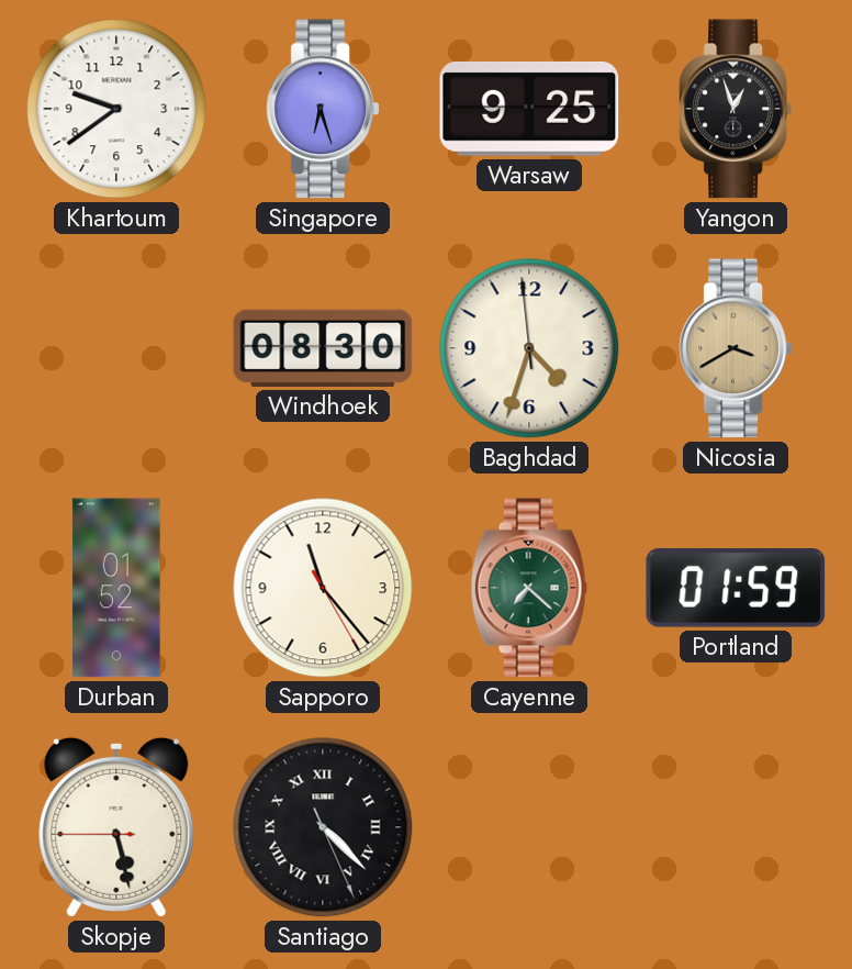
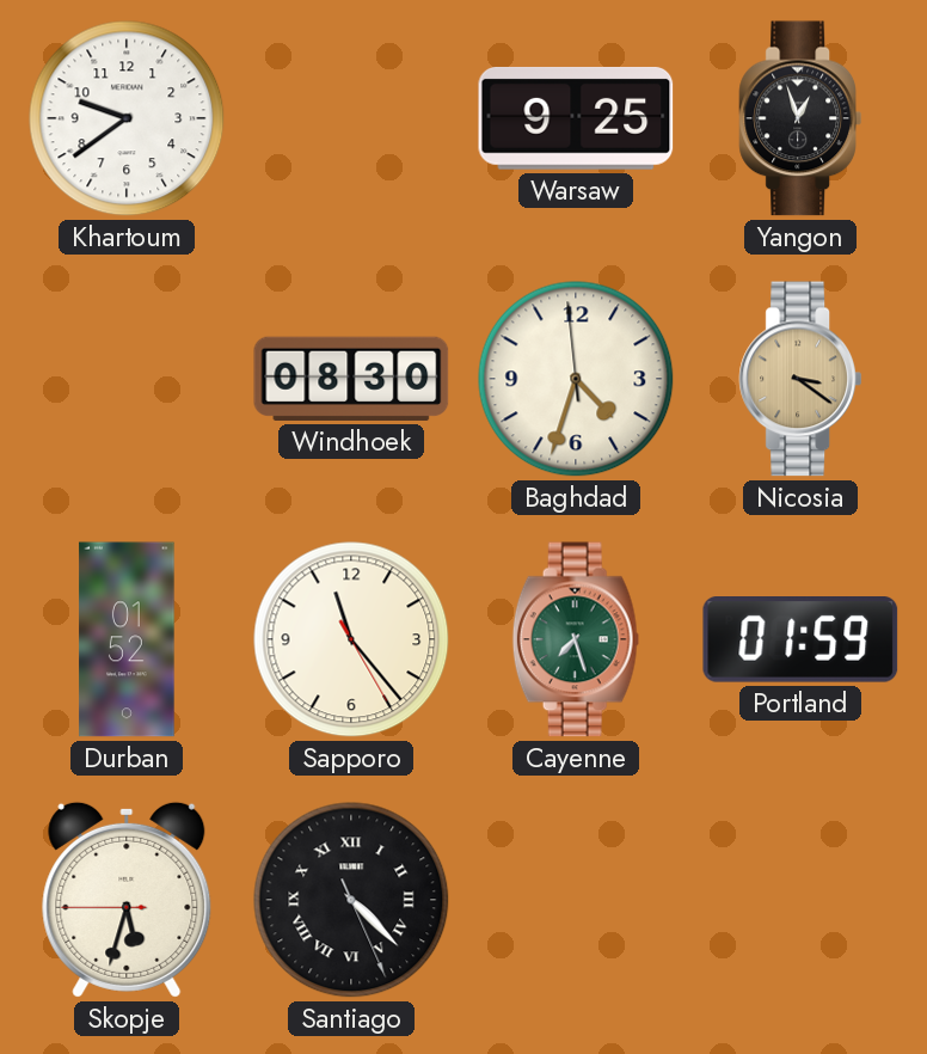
Singapore: 6:27 -> none
Nicosia: 3:40 -> 3:21
Cayenne: 7:22 -> 7:27
Skopje: 5:27 -> 5:32
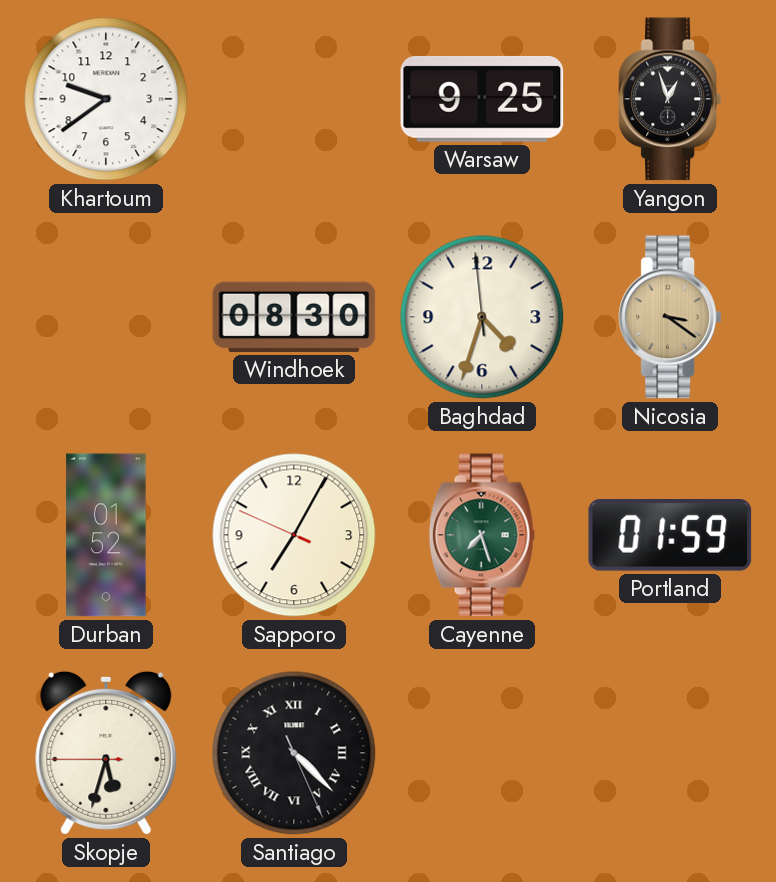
Sapporo: 11:23 -> 7:04
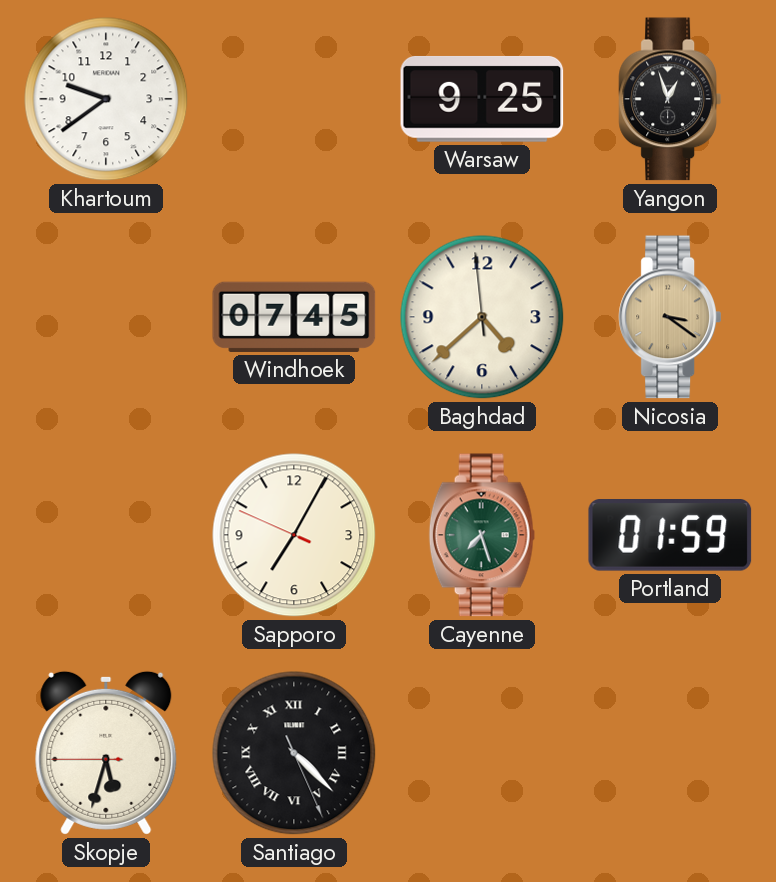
Windhoek: 08:30 -> 07:45
Baghdad: 4:32 -> 4:37
Durban: 01:52 -> none
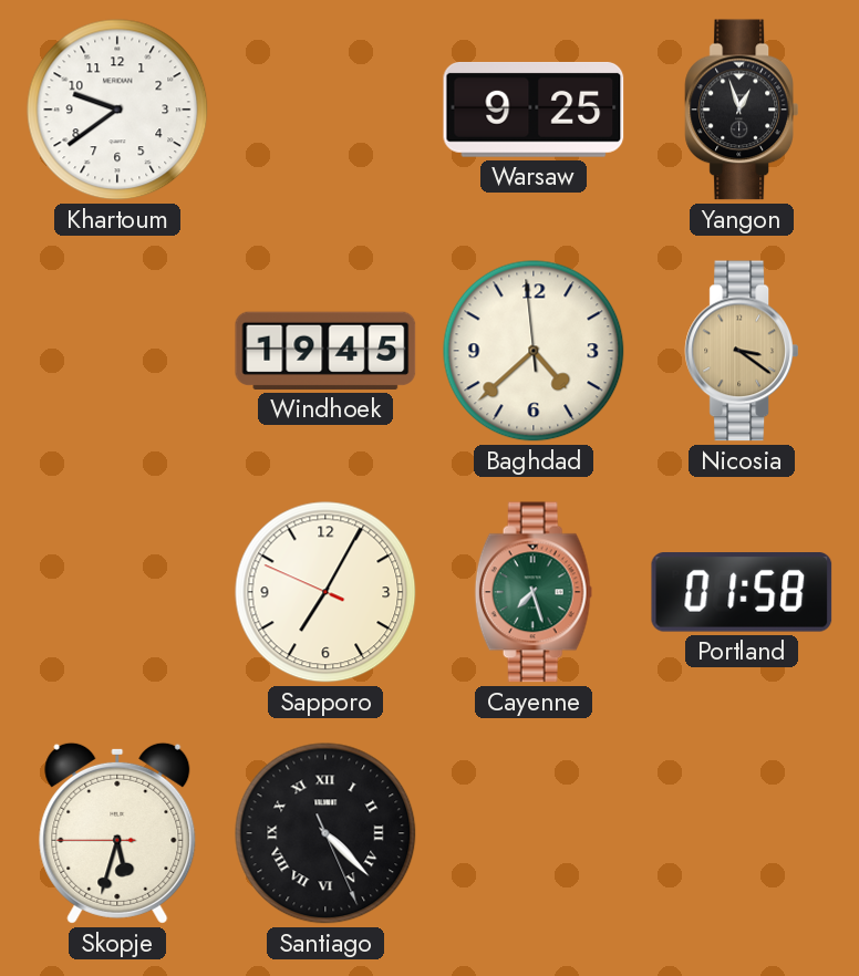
Windhoek: 07:45 -> 19:45
Portland: 01:59 -> 01:58
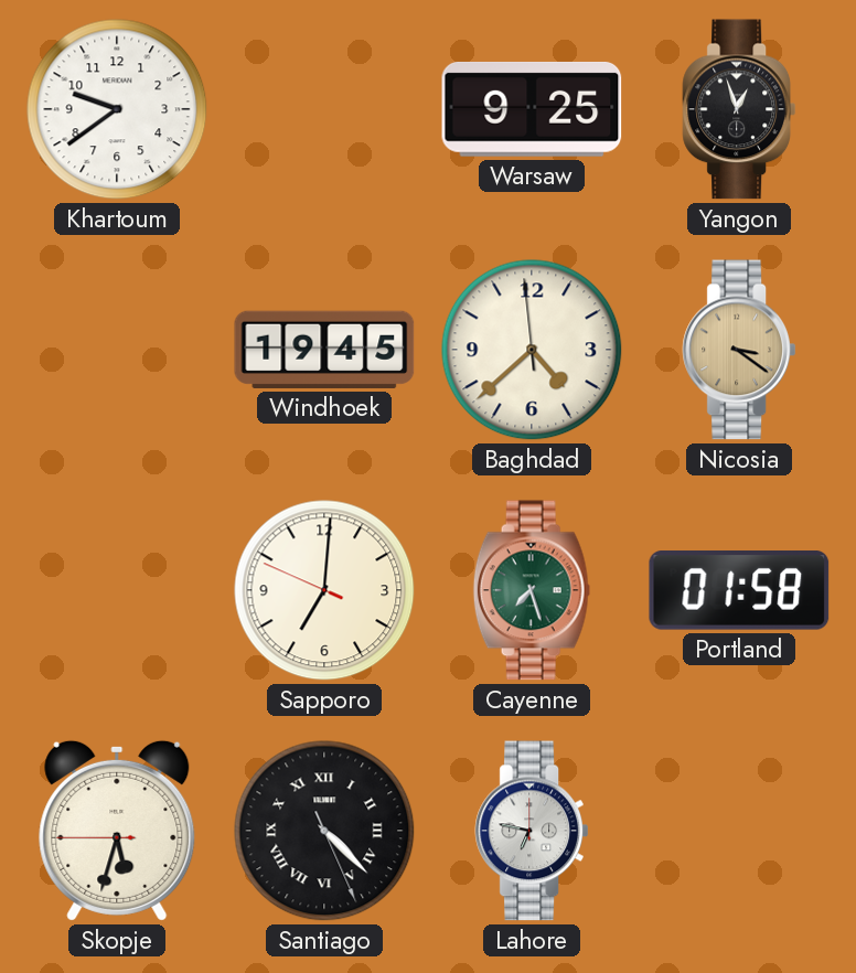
Sapporo: 7:04 -> 7:00
Lahore: none -> 6:47
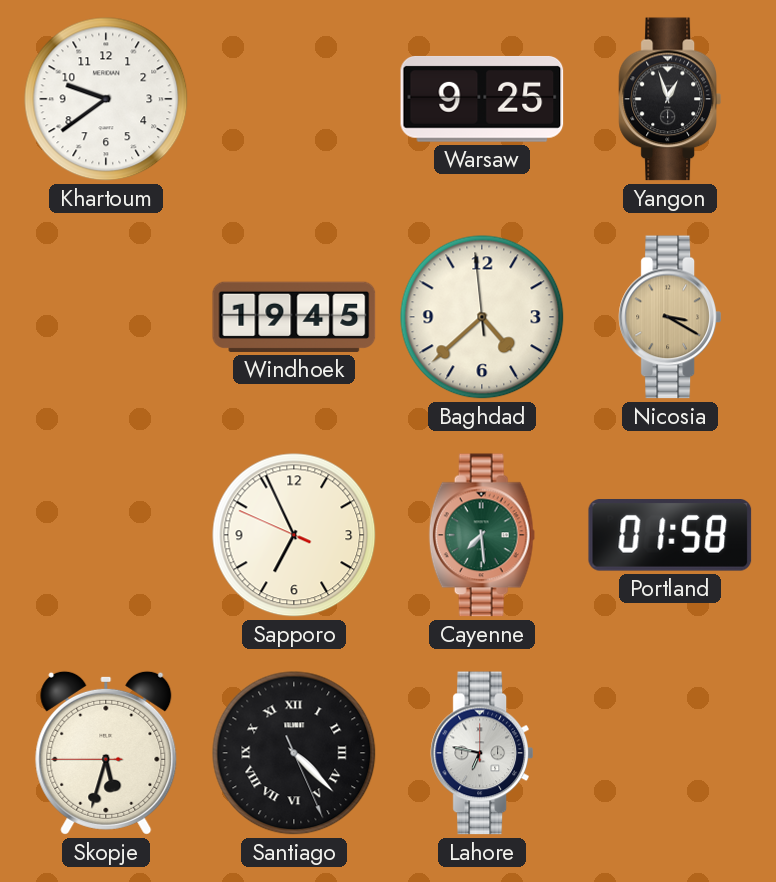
Nicosia: 3:21 -> 3:20
Sapporo: 7:00 -> 6:55
Cayenne: 7:27 -> 7:29
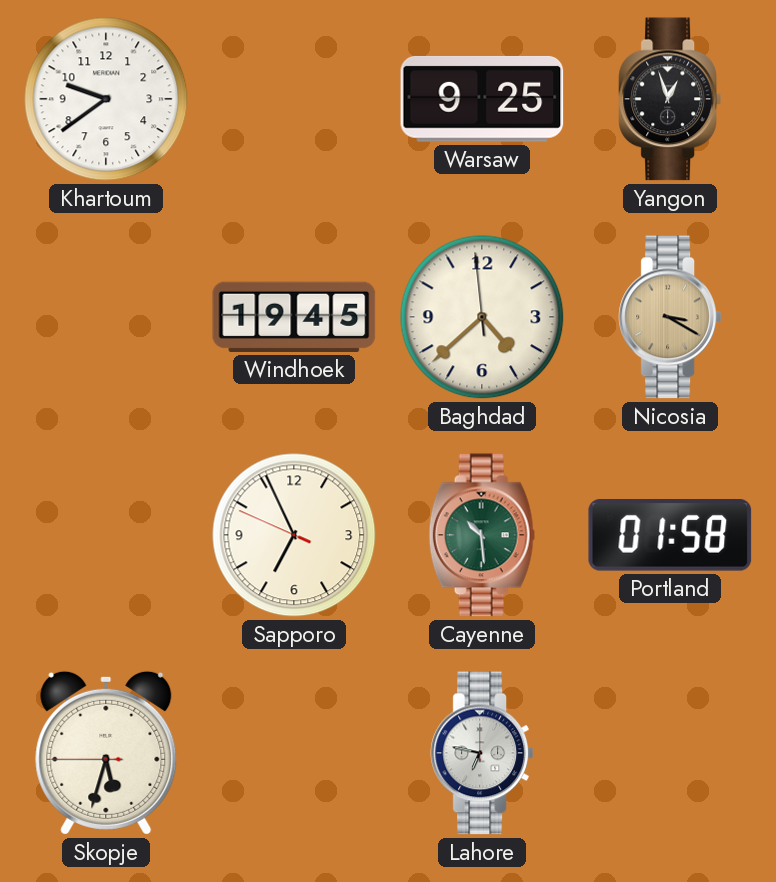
Cayenne: 7:29 -> 10:29
Santiago: 4:22 -> none
